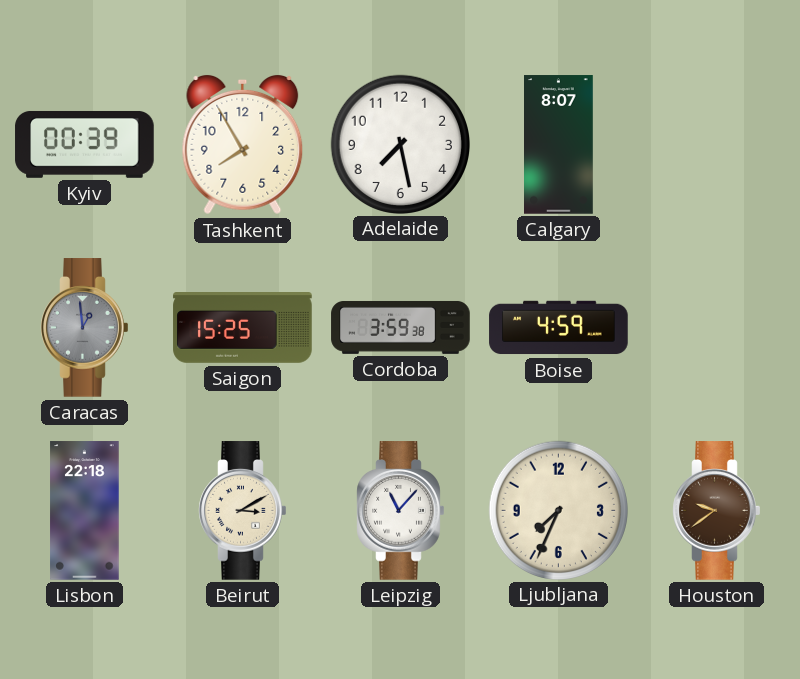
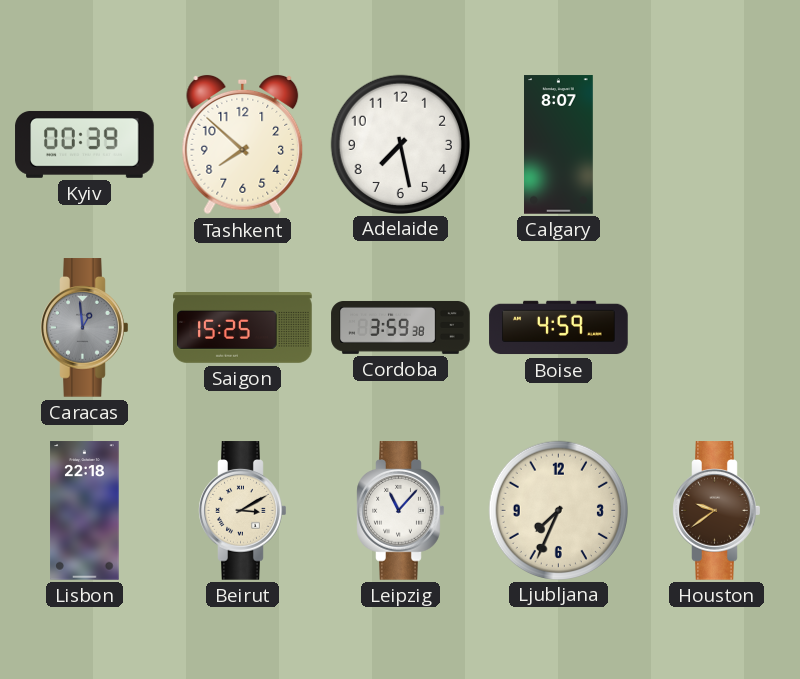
Tashkent: 7:55 -> 7:52
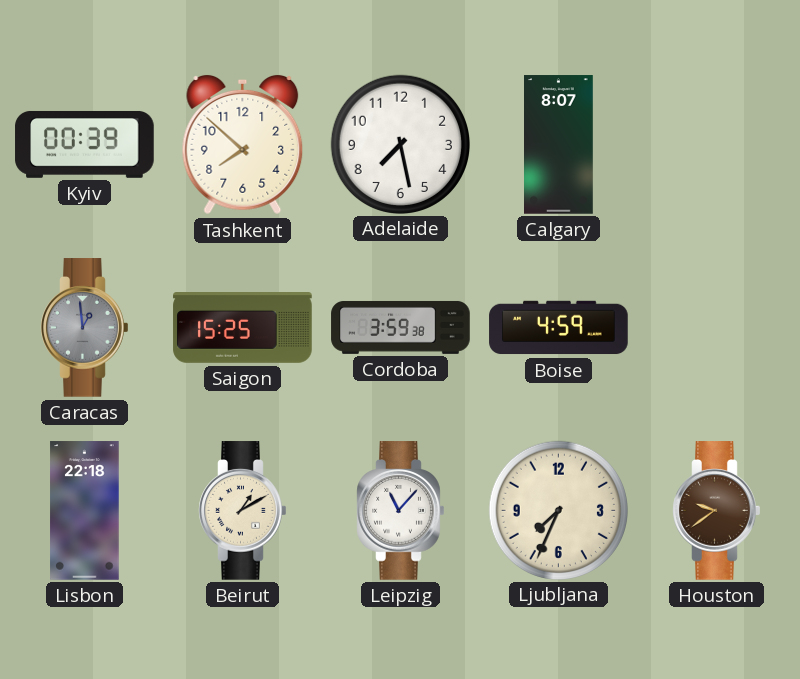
Beirut: 3:10 -> 1:10
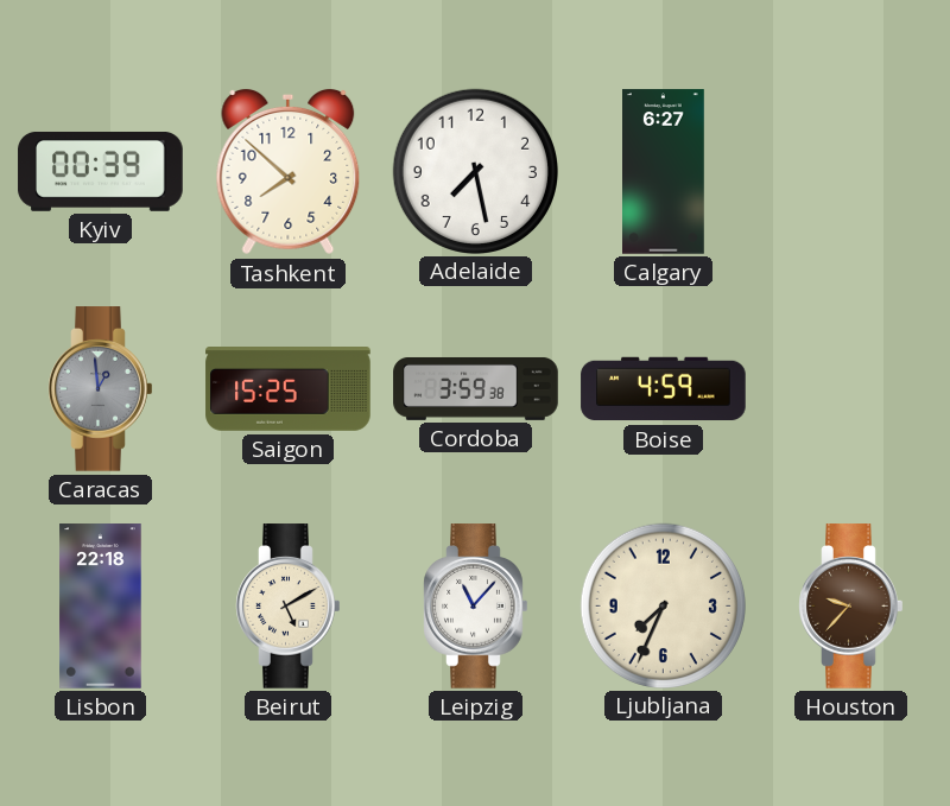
Calgary: 8:07 -> 6:27
Beirut: 1:10 -> 5:10
Houston: 9:39 -> 9:37
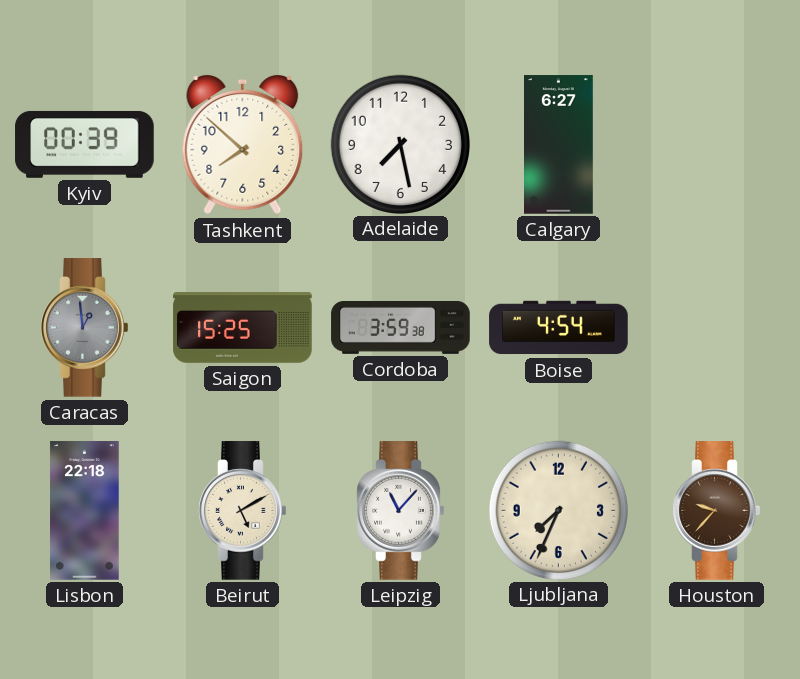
Boise: 4:59 -> 4:54
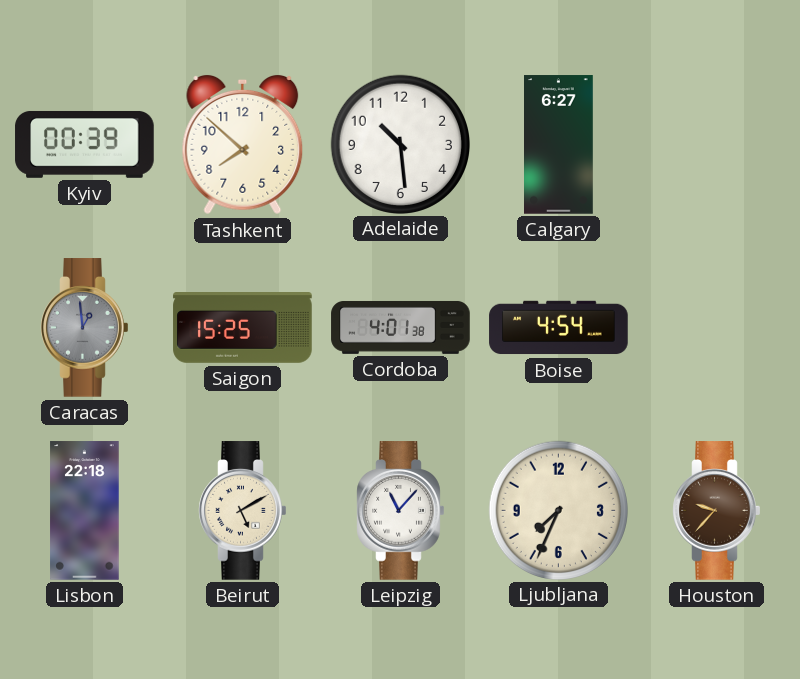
Adelaide: 7:28 -> 10:29
Cordoba: 3:59 -> 4:01
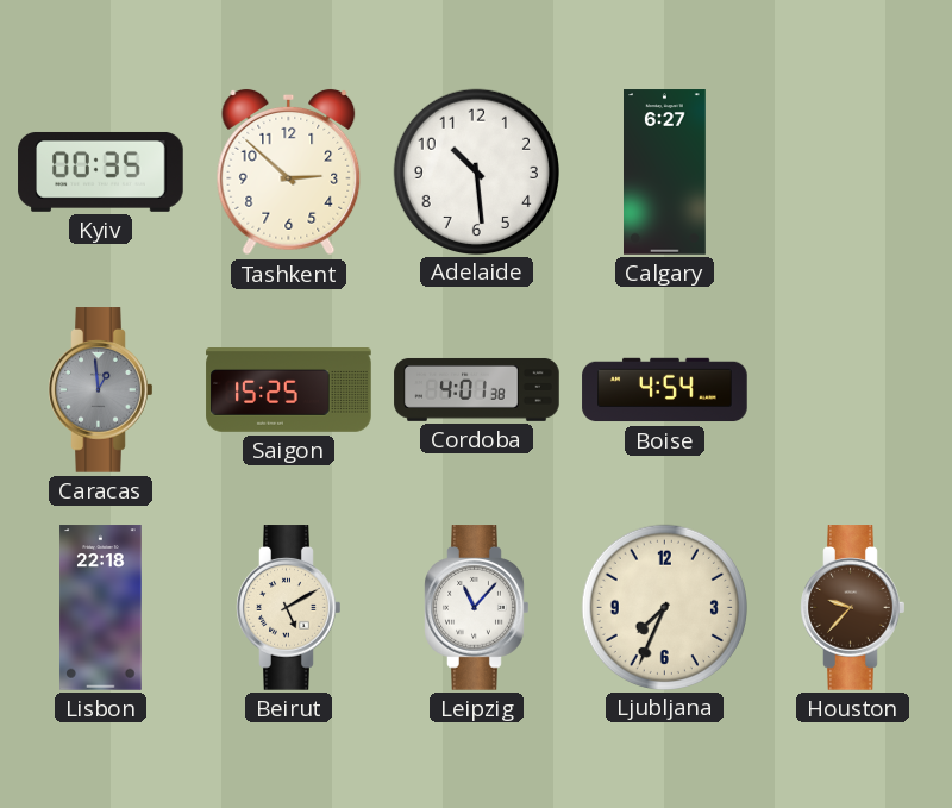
Kyiv: 00:39 -> 00:35
Tashkent: 7:52 -> 2:52
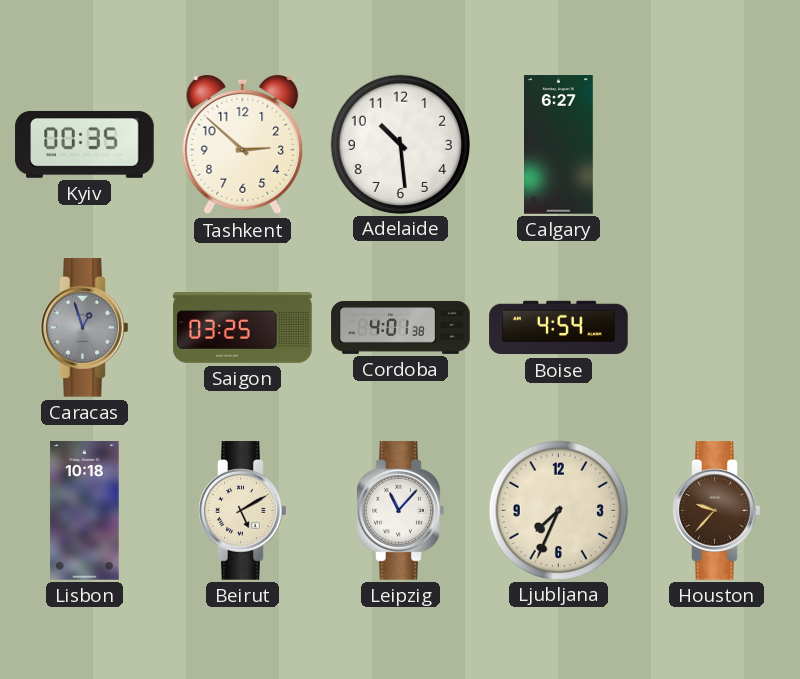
Caracas: 12:59 -> 12:57
Saigon: 15:25 -> 03:25
Lisbon: 22:18 -> 10:18
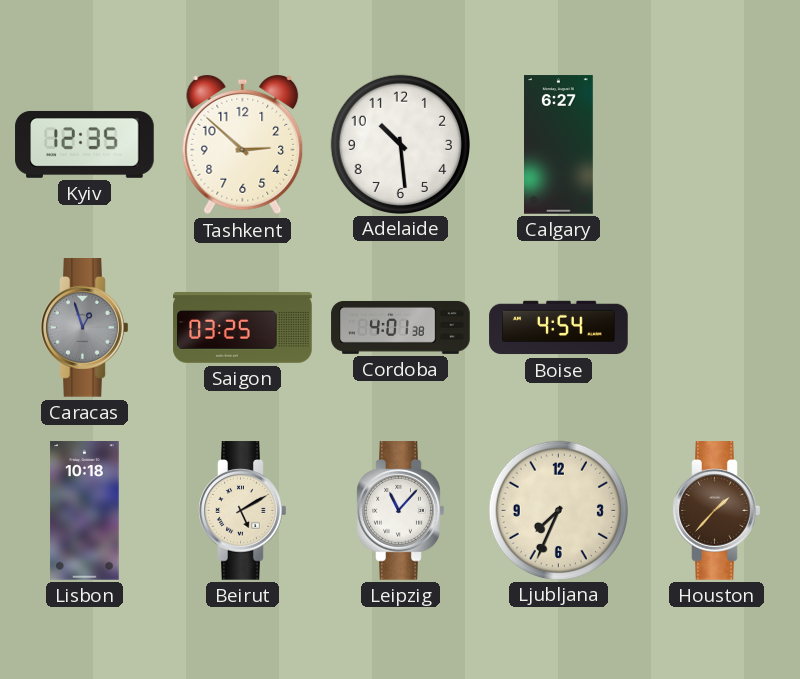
Kyiv: 00:35 -> 12:35
Houston: 9:37 -> 1:37
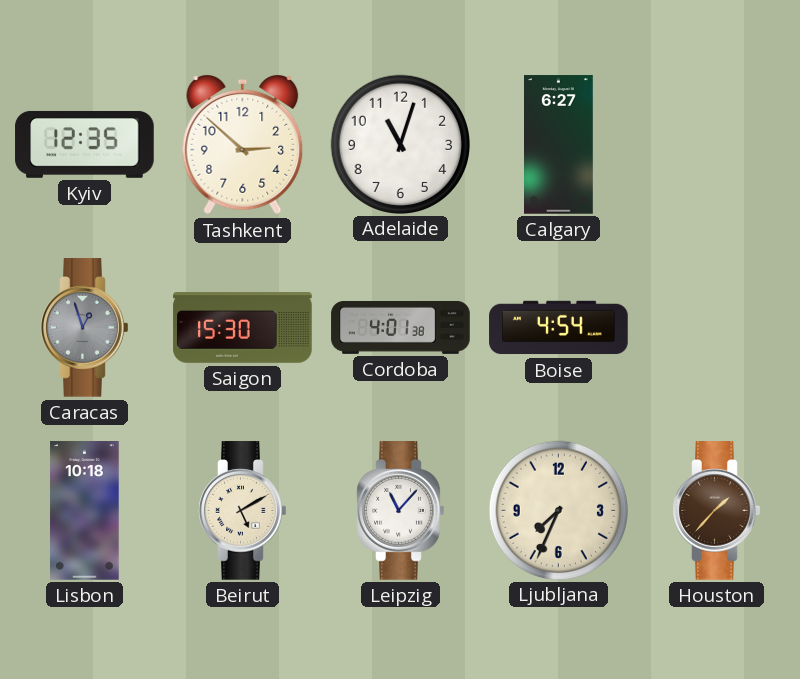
Adelaide: 10:29 -> 11:03
Saigon: 03:25 -> 15:30
